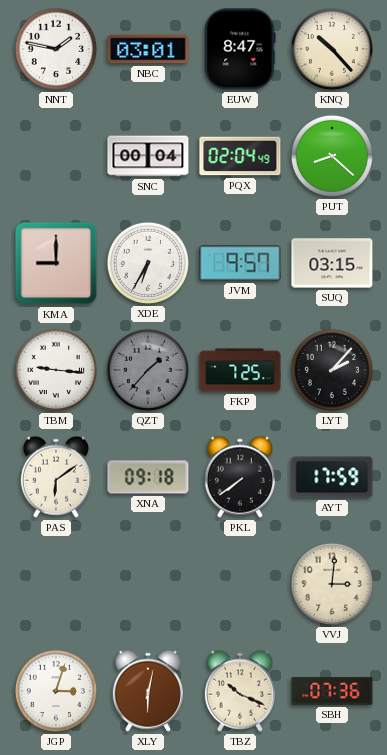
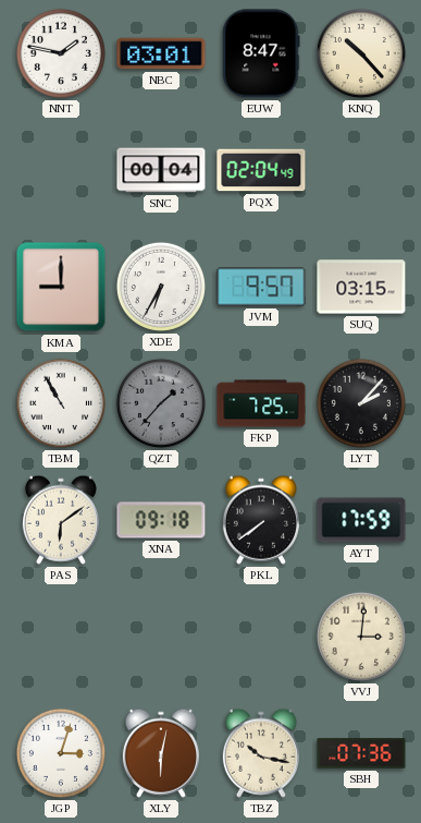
PUT: 8:22 -> none
TBM: 9:16 -> 10:55
TBZ: 10:19 -> 10:17
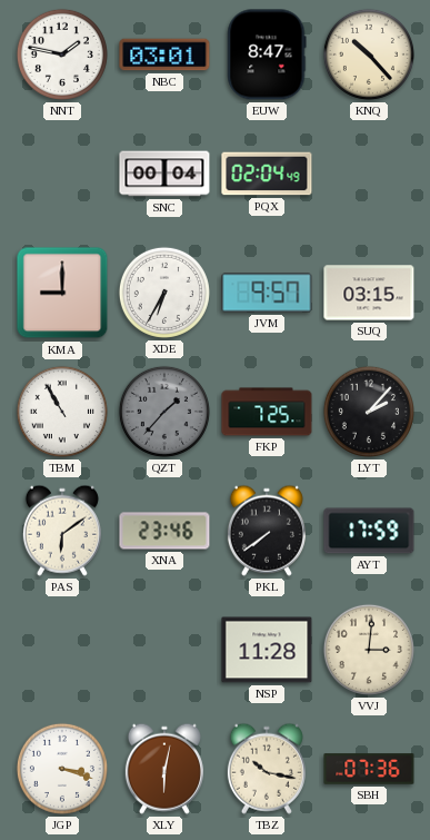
XNA: 09:18 -> 23:46
NSP: none -> 11:28
JGP: 3:03 -> 3:18
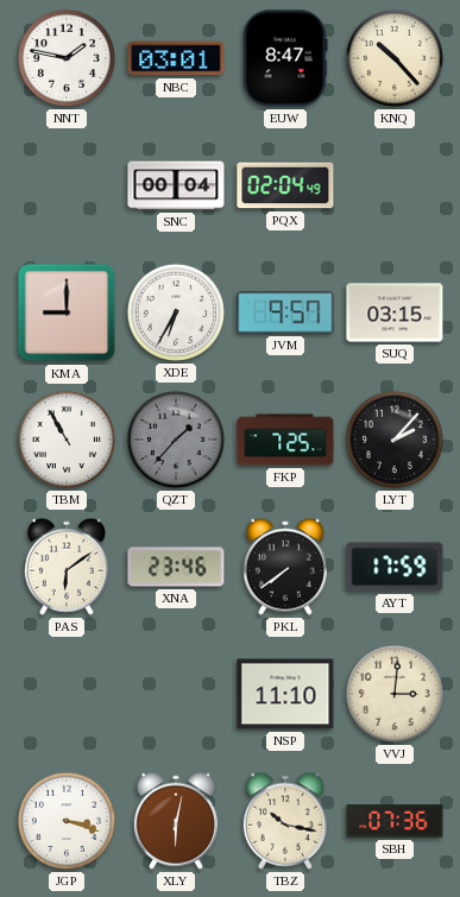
NSP: 11:28 -> 11:10
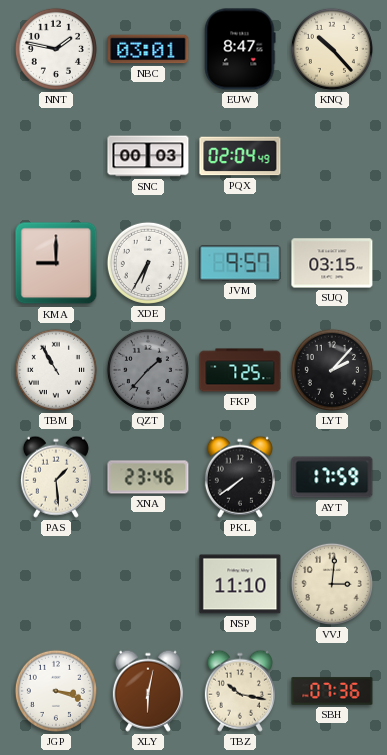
SNC: 00:04 -> 00:03
PAS: 6:09 -> 1:29
